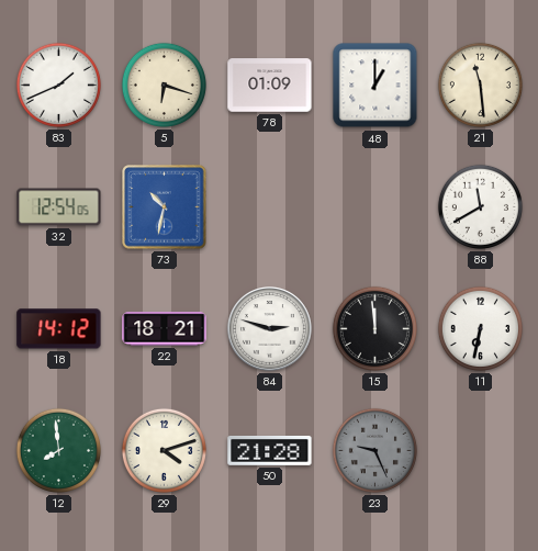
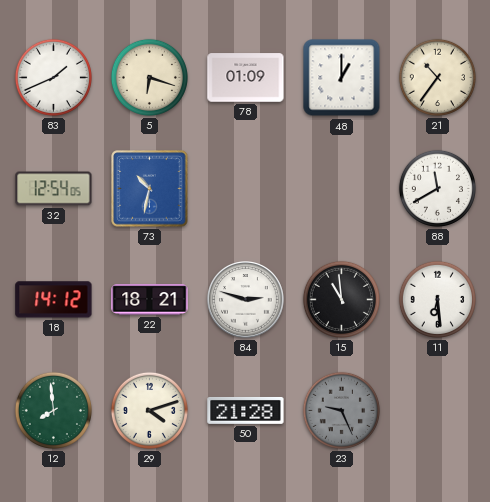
21: 11:29 -> 10:36
15: 11:59 -> 10:59
11: 6:32 -> 6:29
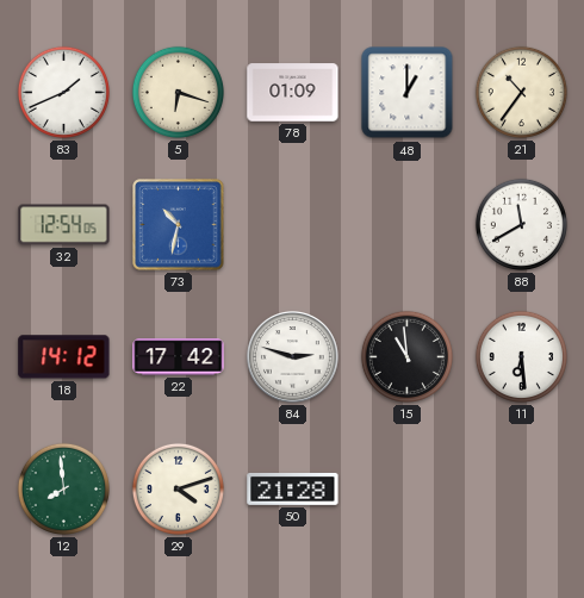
22: 18:21 -> 17:42
23: 9:26 -> none
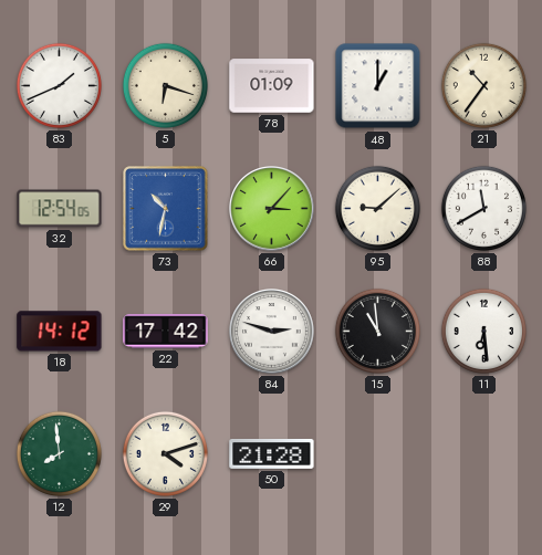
66: none -> 3:07
95: none -> 9:08
